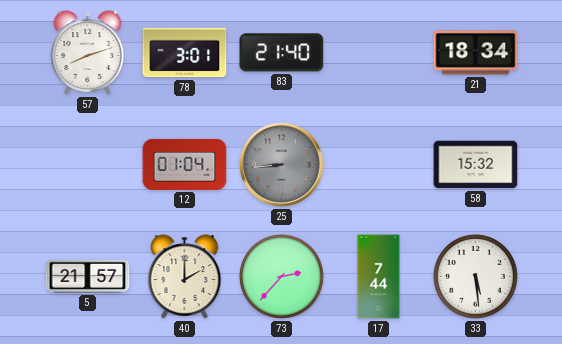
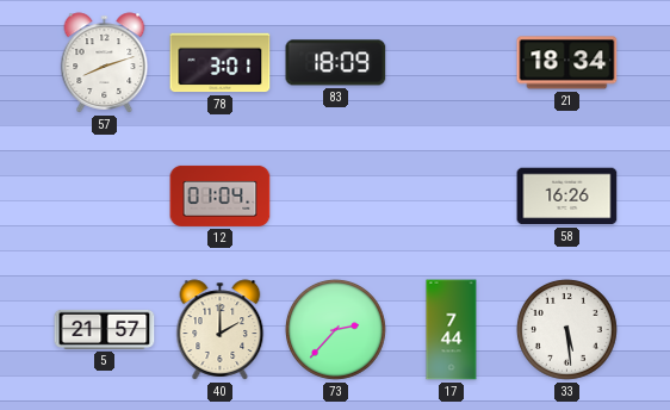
83: 21:40 -> 18:09
25: 8:44 -> none
58: 15:32 -> 16:26
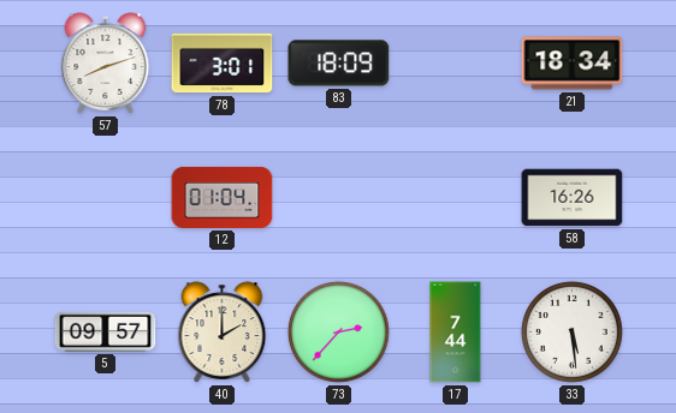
5: 21:57 -> 09:57
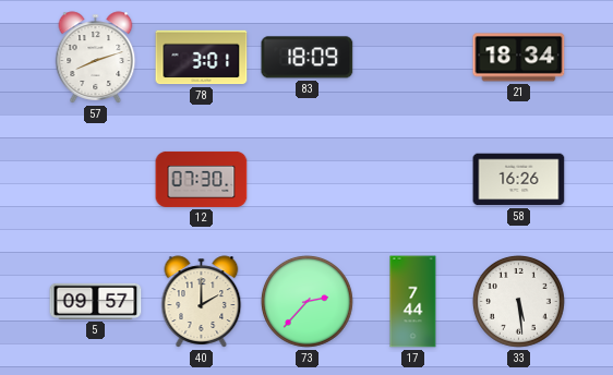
12: 01:04 -> 07:30
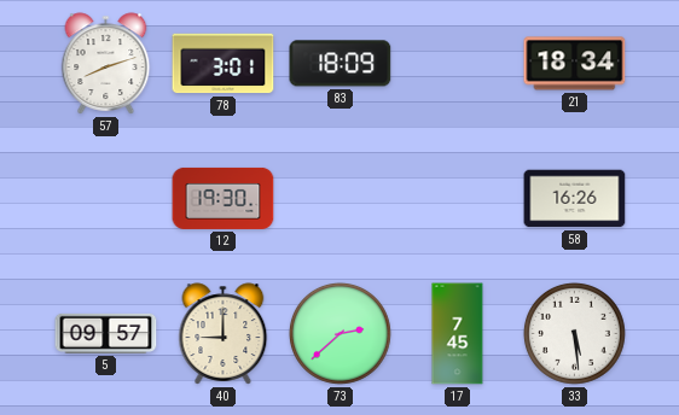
12: 07:30 -> 19:30
40: 2:00 -> 9:00
73: 2:37 -> 2:38
17: 7:44 -> 7:45
